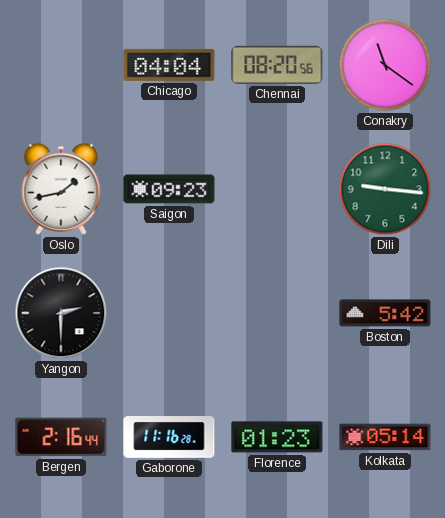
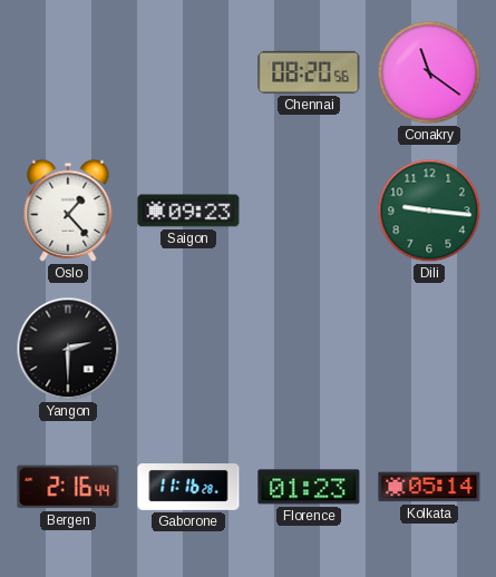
Chicago: 04:04 -> none
Oslo: 1:43 -> 1:23
Boston: 5:42 -> none
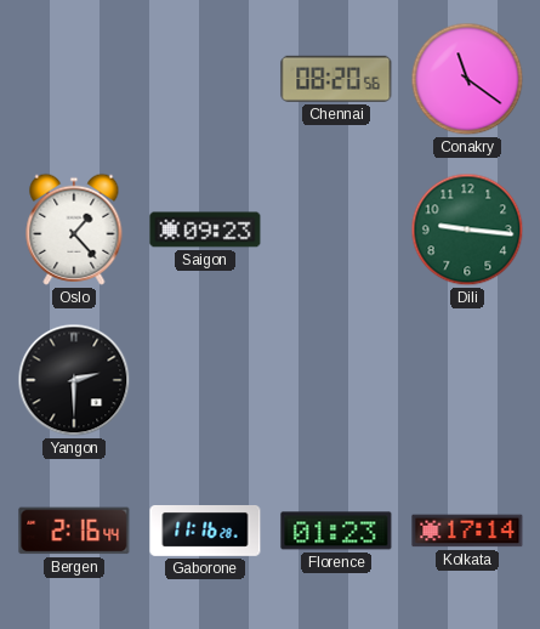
Kolkata: 05:14 -> 17:14
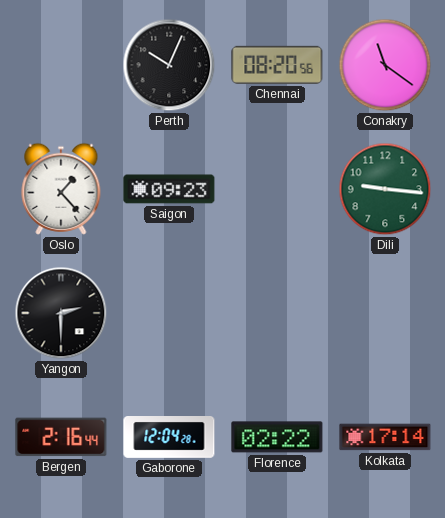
Perth: none -> 10:04
Gaborone: 11:16 -> 12:04
Florence: 01:23 -> 02:22
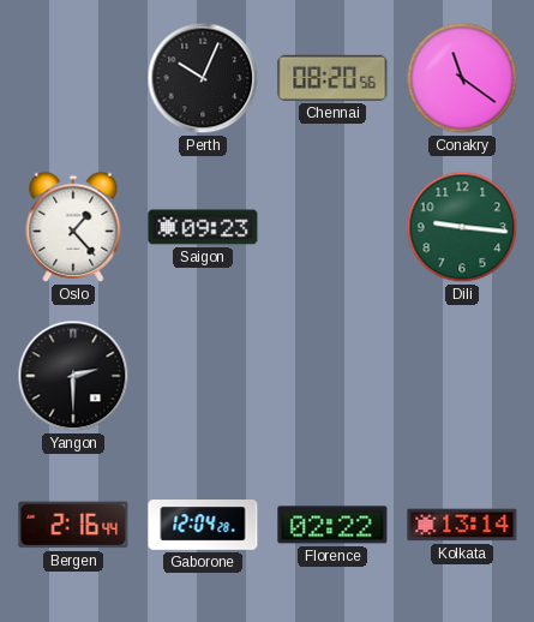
Kolkata: 17:14 -> 13:14
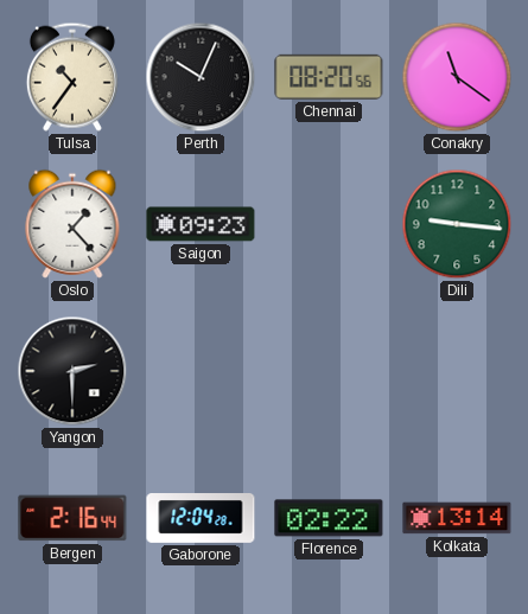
Tulsa: none -> 10:36
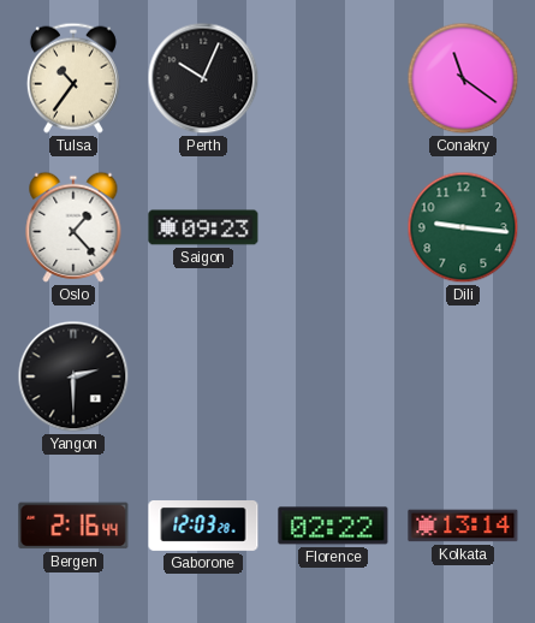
Chennai: 08:20 -> none
Gaborone: 12:04 -> 12:03
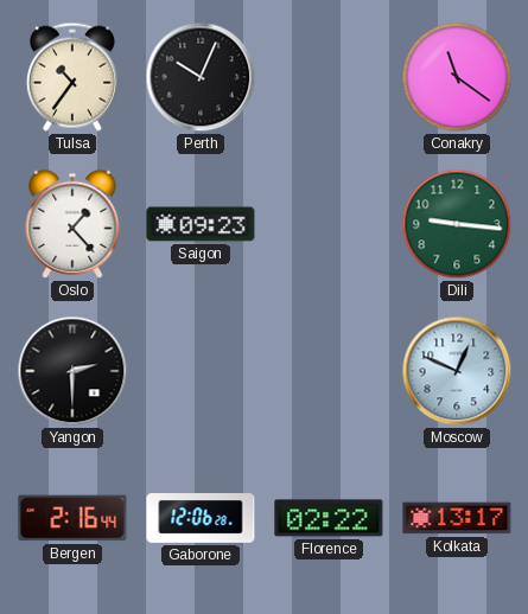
Moscow: none -> 12:49
Gaborone: 12:03 -> 12:06
Kolkata: 13:14 -> 13:17
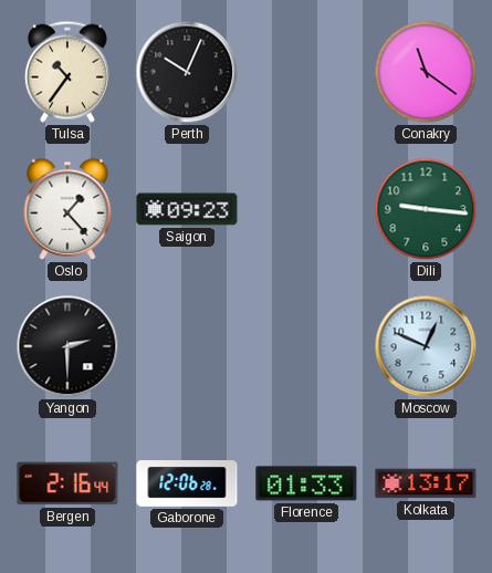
Florence: 02:22 -> 01:33
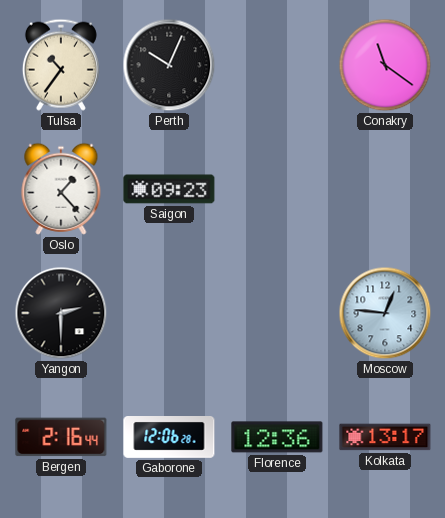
Dili: 9:16 -> none
Moscow: 12:49 -> 12:46
Florence: 01:33 -> 12:36
